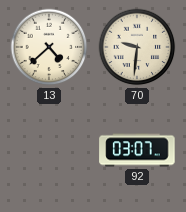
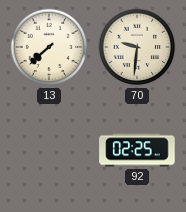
13: 4:38 -> 7:38
92: 03:07 -> 02:25
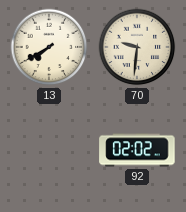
13: 7:38 -> 7:40
92: 02:25 -> 02:02
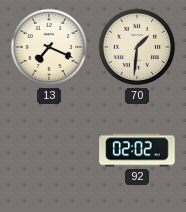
13: 7:40 -> 7:19
70: 9:31 -> 1:31
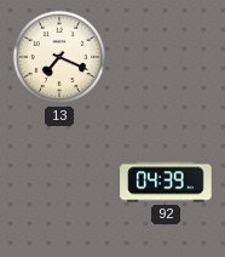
70: 1:31 -> none
92: 02:02 -> 04:39
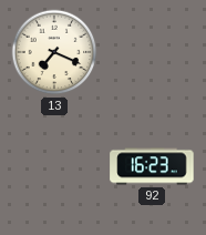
92: 04:39 -> 16:23
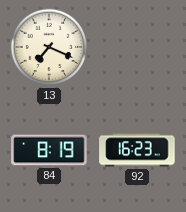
84: none -> 8:19
